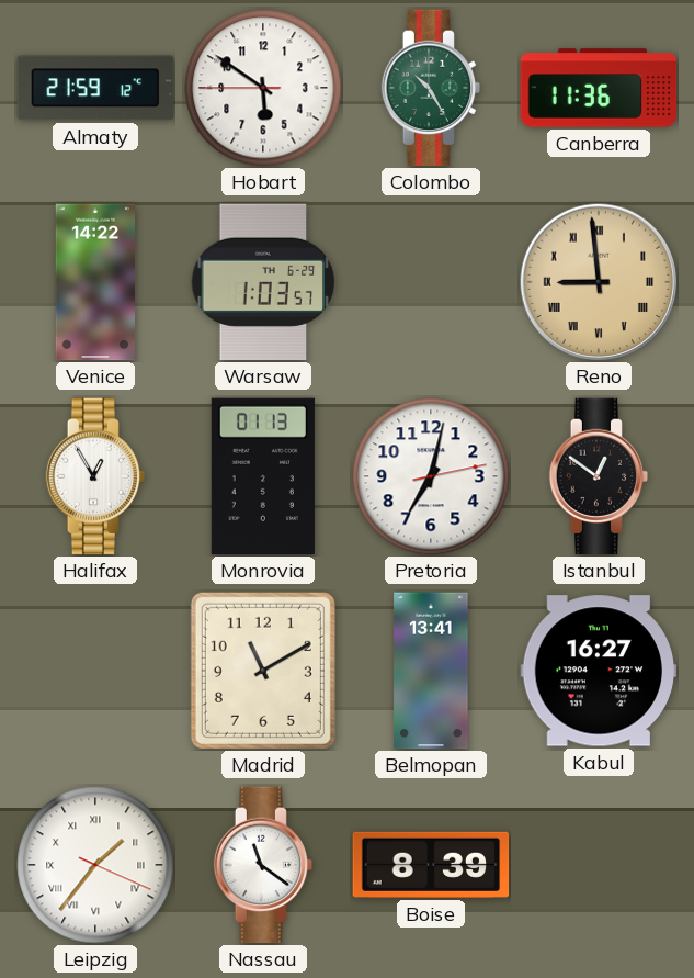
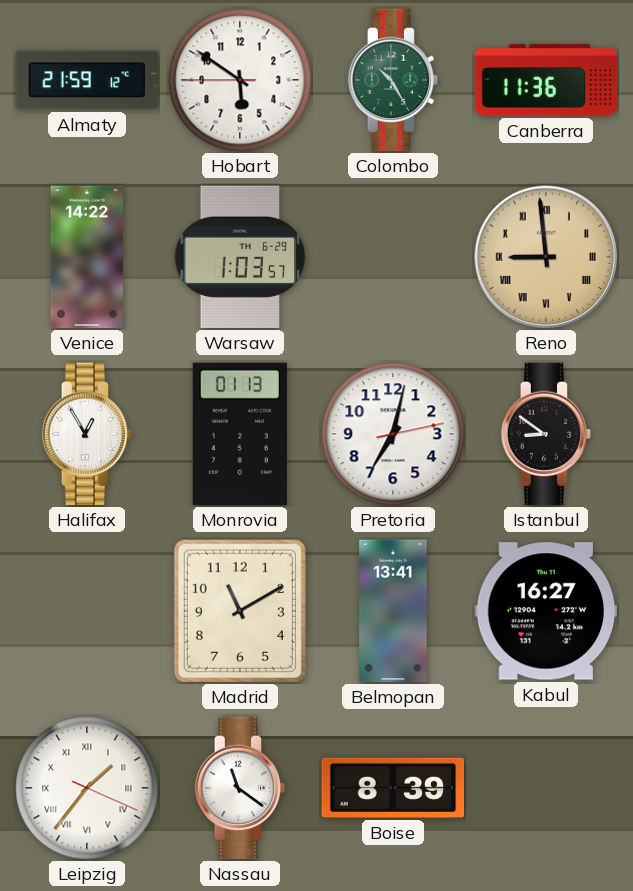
Istanbul: 12:51 -> 8:51
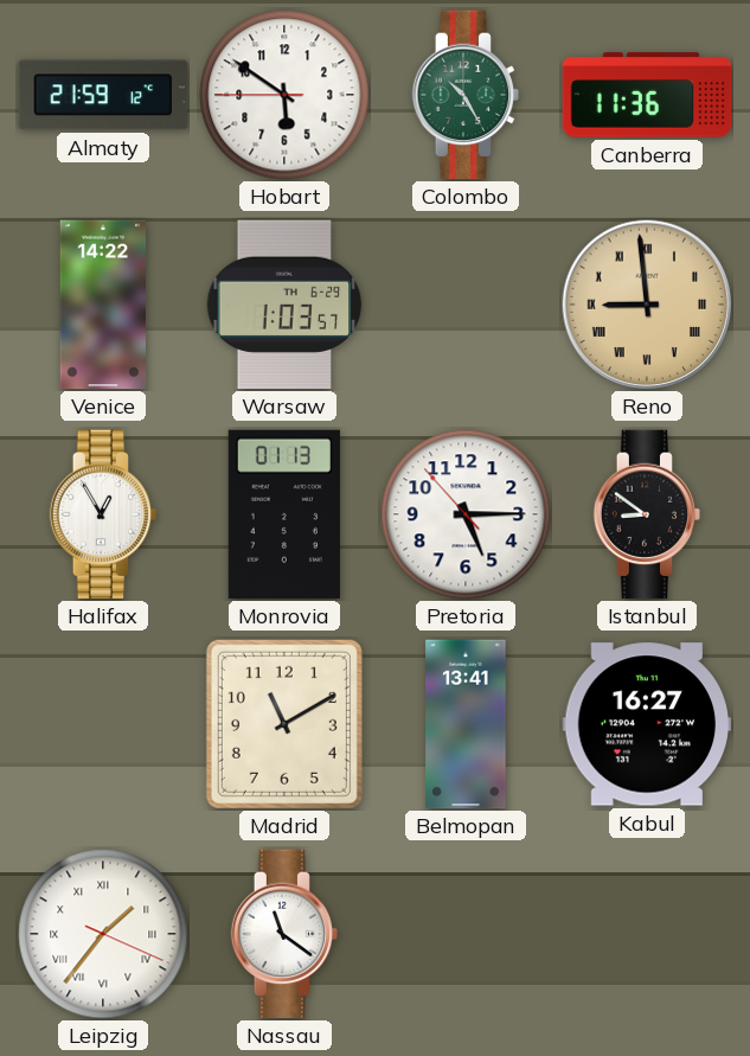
Pretoria: 7:02 -> 5:14
Boise: 8:39 -> none
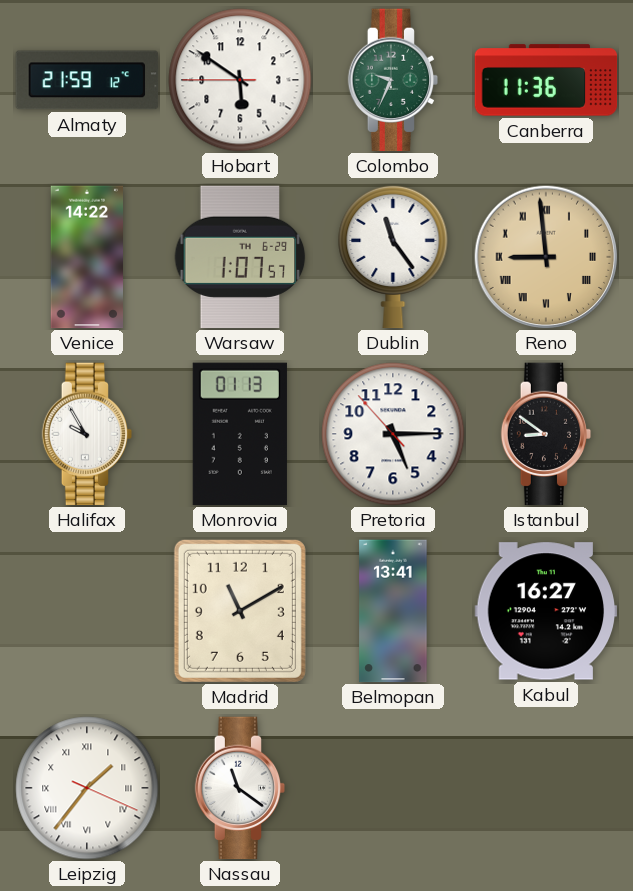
Colombo: 10:25 -> 9:34
Warsaw: 1:03 -> 1:07
Dublin: none -> 11:24
Halifax: 12:55 -> 9:55
